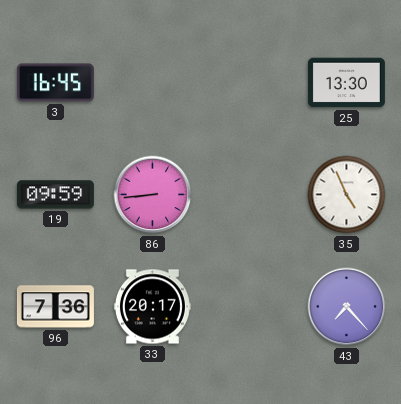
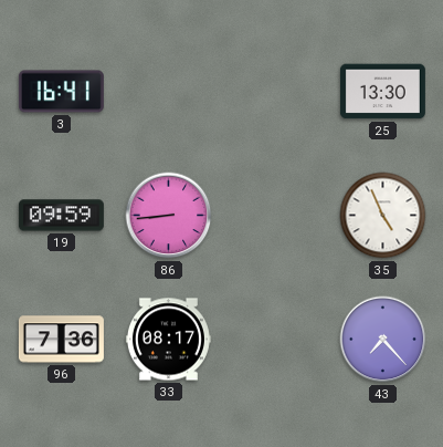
3: 16:45 -> 16:41
33: 20:17 -> 08:17
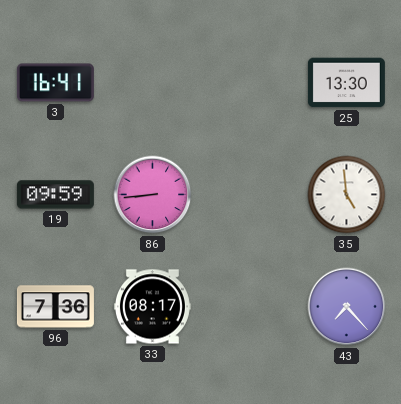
35: 4:56 -> 4:59
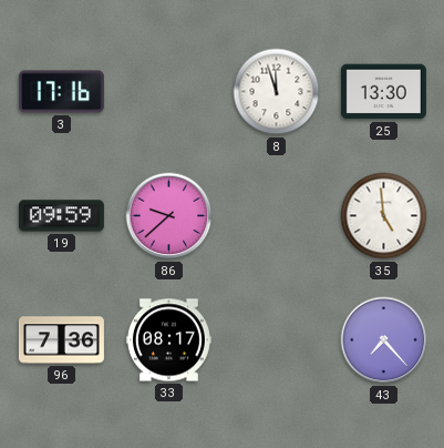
3: 16:41 -> 17:16
8: none -> 11:57
86: 8:44 -> 9:38
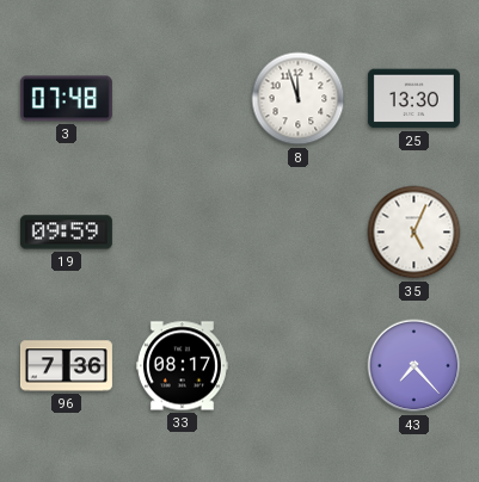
3: 17:16 -> 07:48
86: 9:38 -> none
35: 4:59 -> 5:04
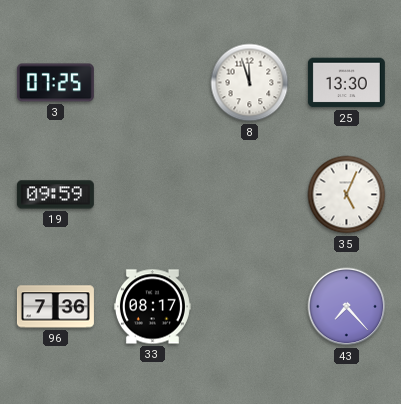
3: 07:48 -> 07:25
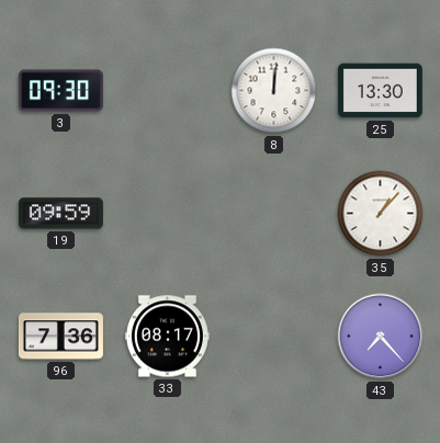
3: 07:25 -> 09:30
8: 11:57 -> 12:01
35: 5:04 -> 1:07
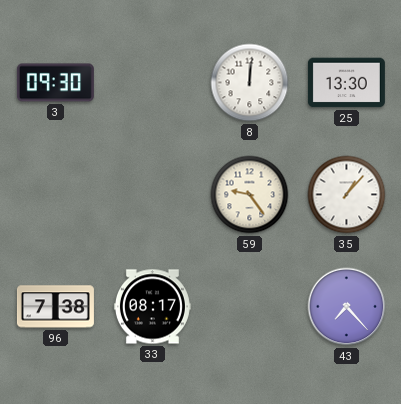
19: 09:59 -> none
59: none -> 9:24
96: 7:36 -> 7:38
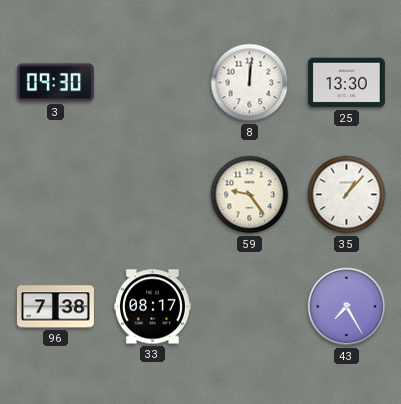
43: 7:23 -> 7:25
